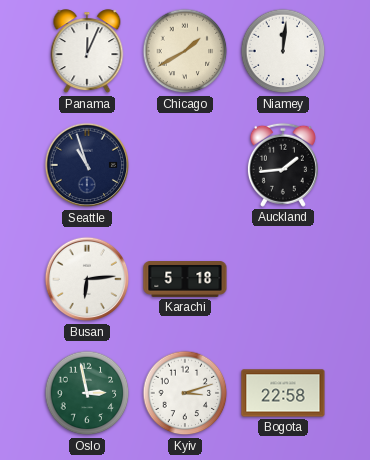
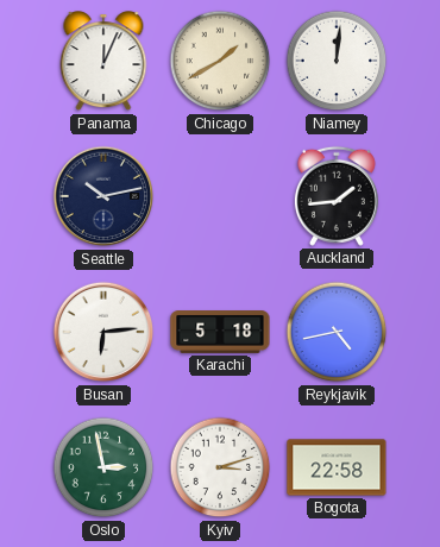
Seattle: 10:57 -> 10:13
Reykjavik: none -> 4:43
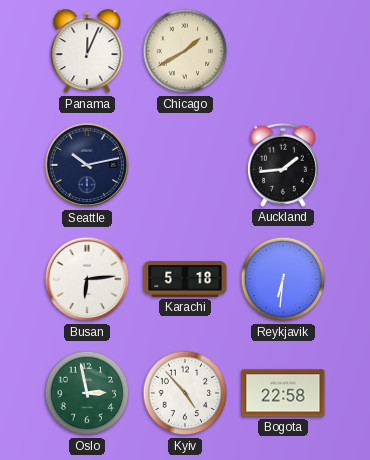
Niamey: 12:01 -> none
Reykjavik: 4:43 -> 6:31
Kyiv: 3:12 -> 4:53
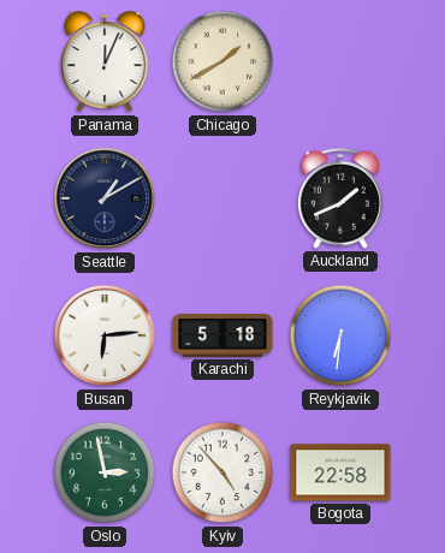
Seattle: 10:13 -> 1:10
Auckland: 1:44 -> 1:41
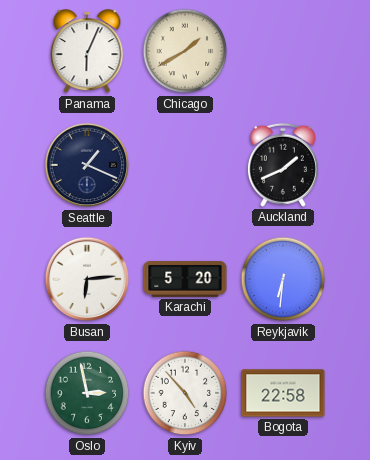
Panama: 12:04 -> 6:04
Seattle: 1:10 -> 1:19
Karachi: 5:18 -> 5:20
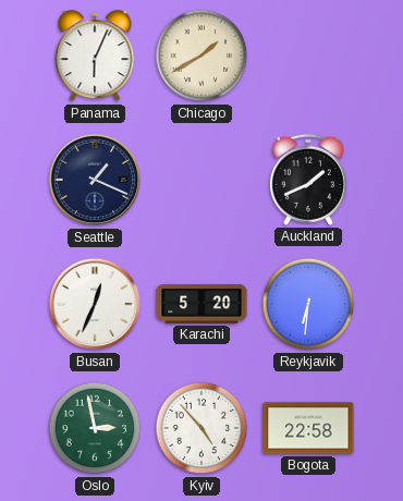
Busan: 6:14 -> 12:34
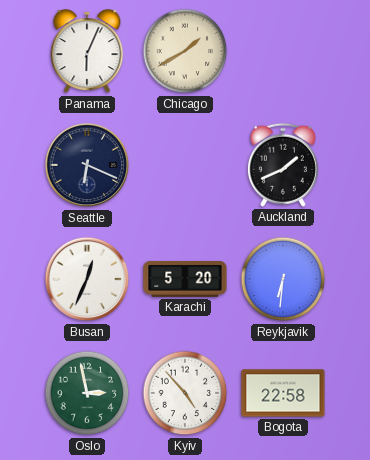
Seattle: 1:19 -> 6:19
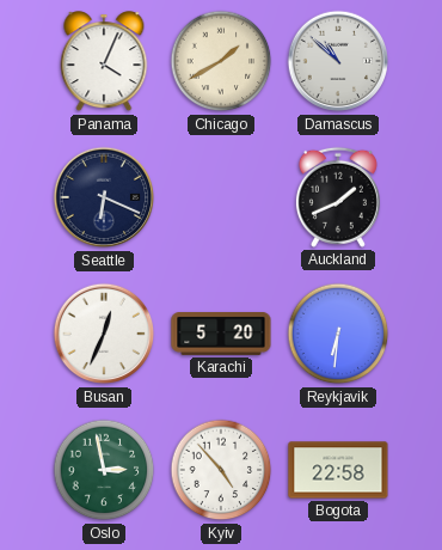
Panama: 6:04 -> 4:04
Damascus: none -> 10:52
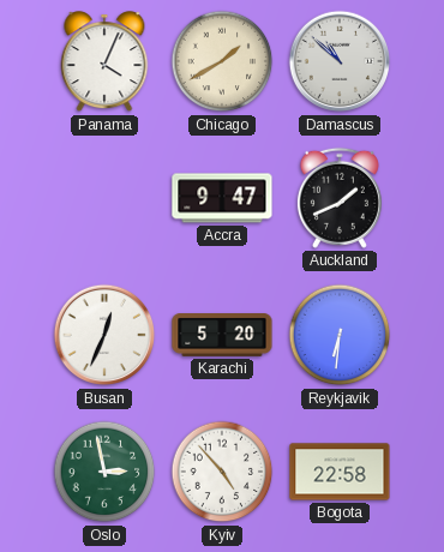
Seattle: 6:19 -> none
Accra: none -> 9:47
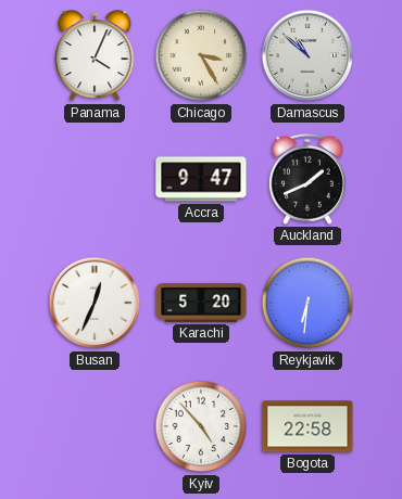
Chicago: 1:40 -> 3:25
Oslo: 2:58 -> none
